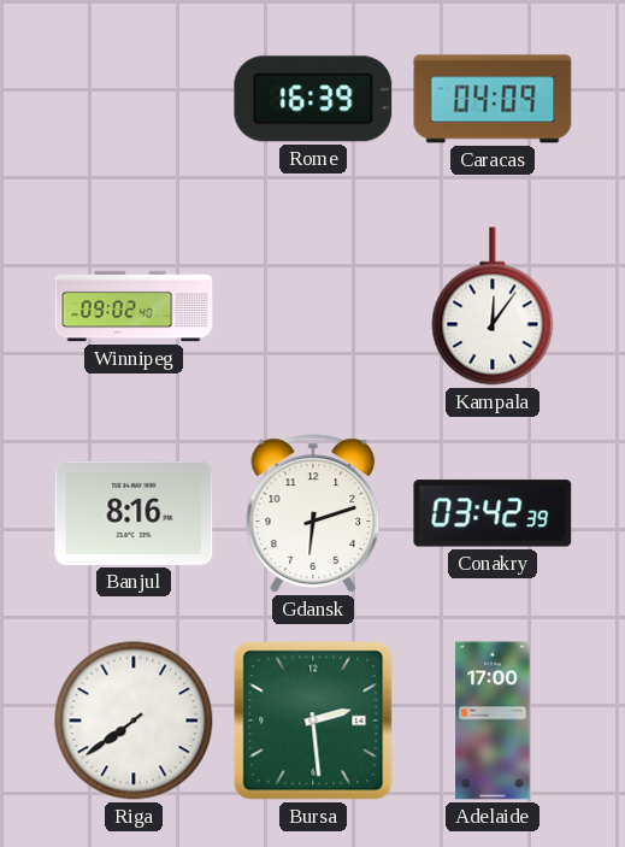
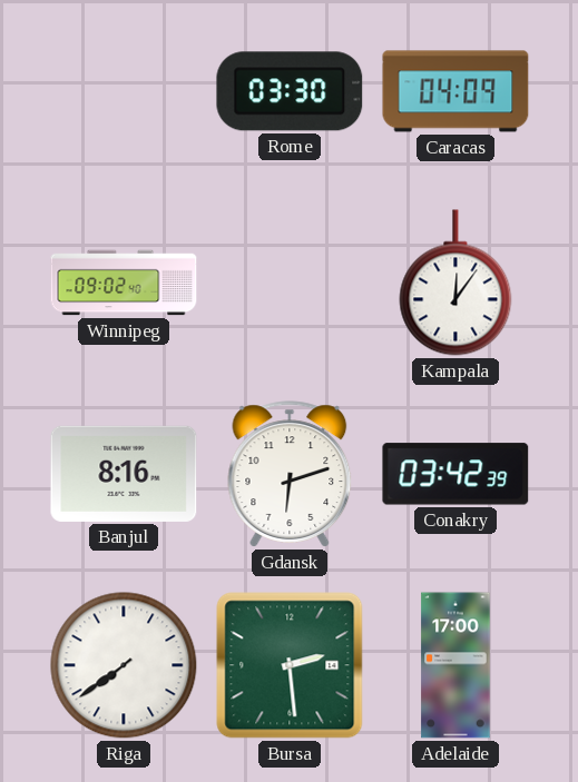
Rome: 16:39 -> 03:30
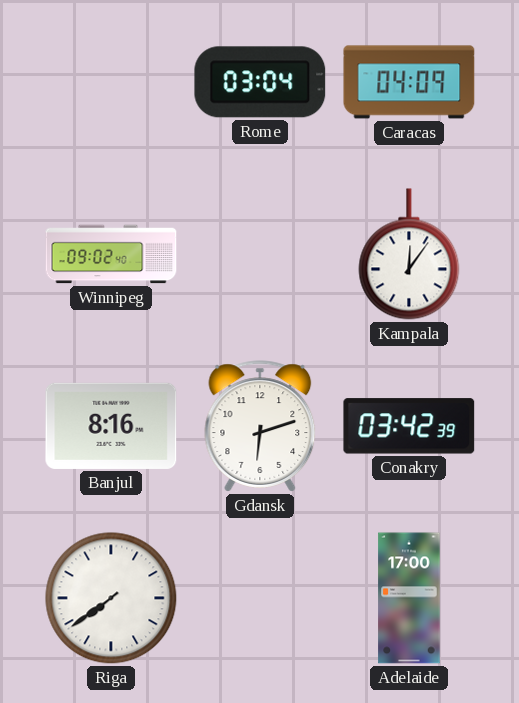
Rome: 03:30 -> 03:04
Bursa: 2:29 -> none
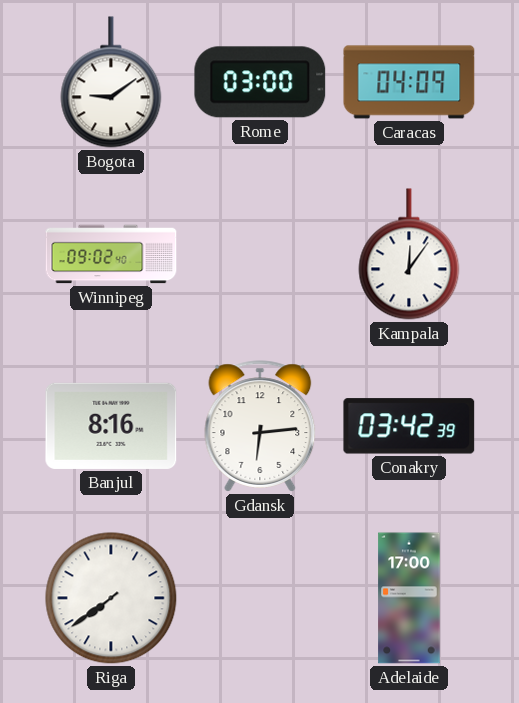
Bogota: none -> 9:09
Rome: 03:04 -> 03:00
Gdansk: 6:12 -> 6:14
